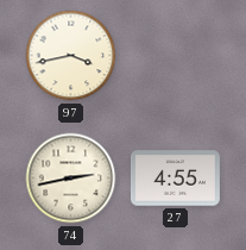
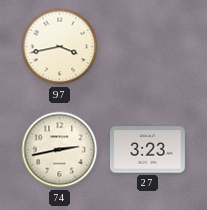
27: 4:55 -> 3:23
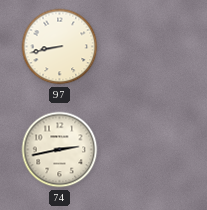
97: 3:43 -> 8:43
27: 3:23 -> none
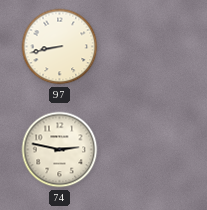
74: 2:43 -> 2:47
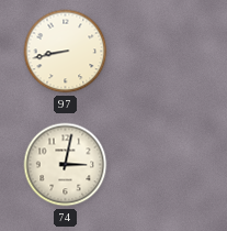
74: 2:47 -> 3:02
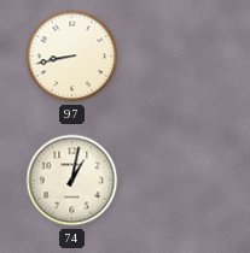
74: 3:02 -> 1:02
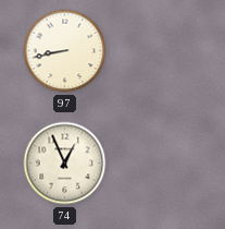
74: 1:02 -> 12:56
